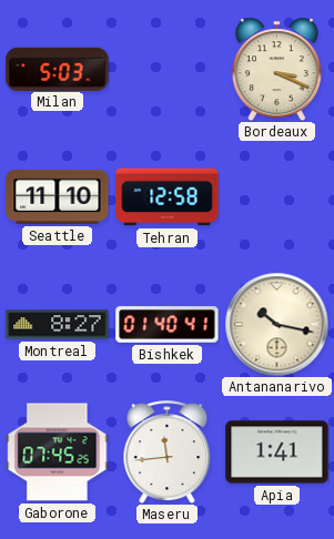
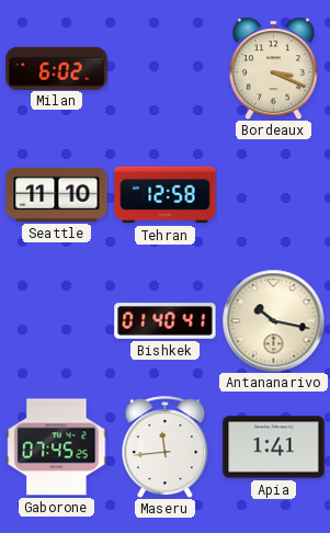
Milan: 5:03 -> 6:02
Montreal: 8:27 -> none
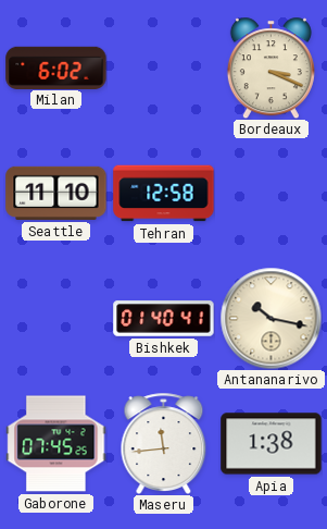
Apia: 1:41 -> 1:38
